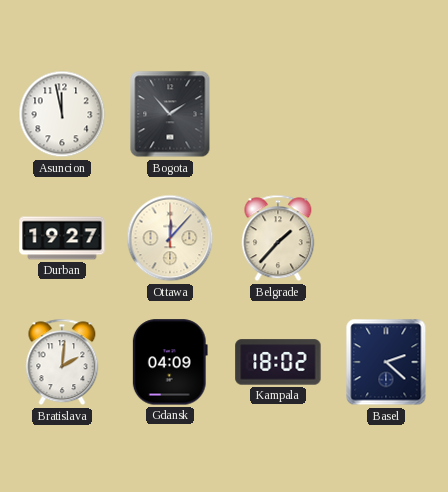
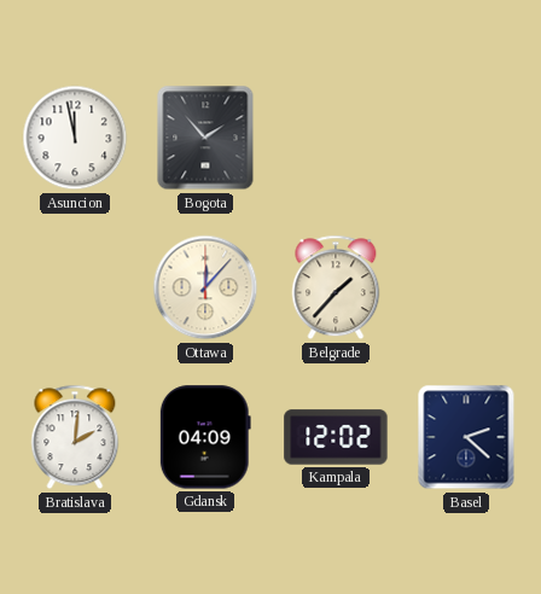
Durban: 19:27 -> none
Kampala: 18:02 -> 12:02
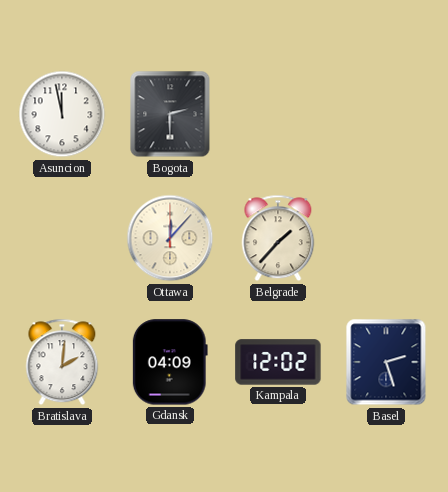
Bogota: 1:53 -> 2:30
Basel: 2:22 -> 2:27
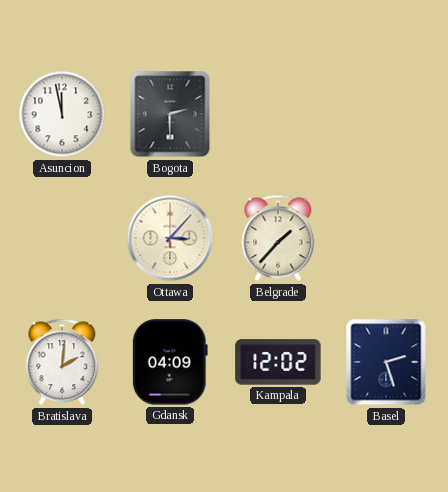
Ottawa: 12:07 -> 3:07
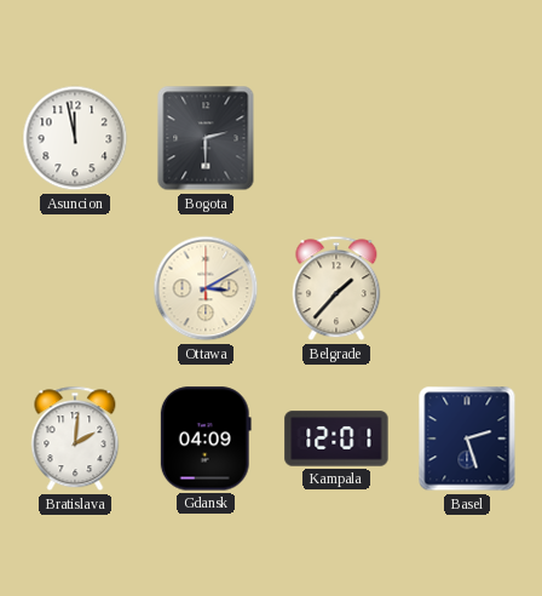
Ottawa: 3:07 -> 3:10
Kampala: 12:02 -> 12:01
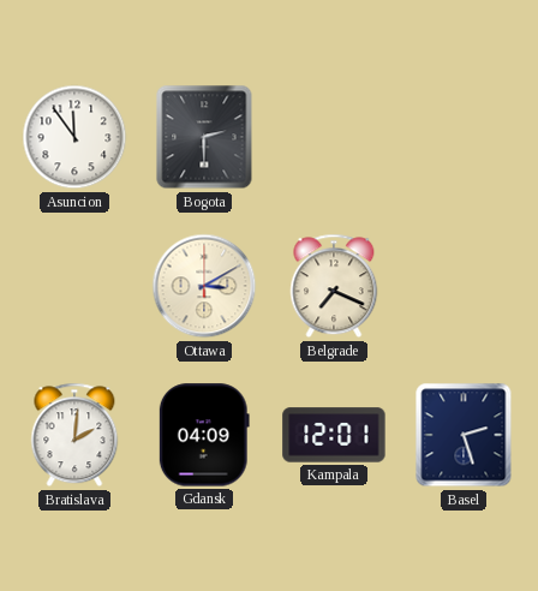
Asuncion: 11:58 -> 11:54
Belgrade: 1:37 -> 7:19
